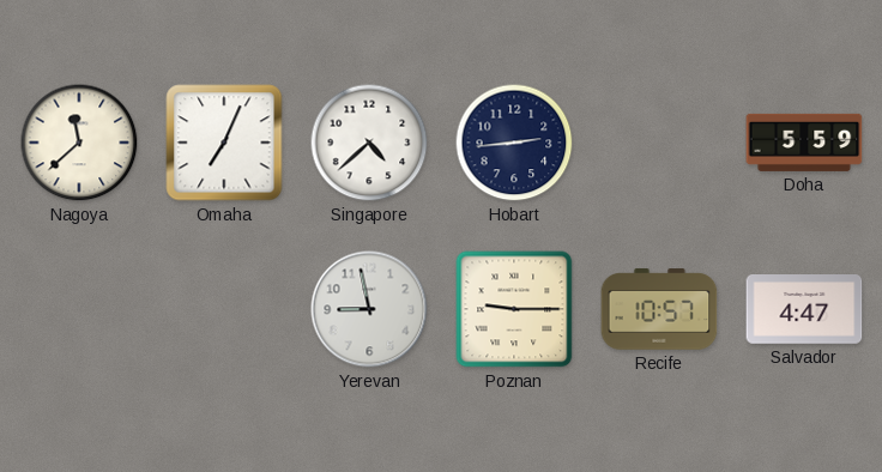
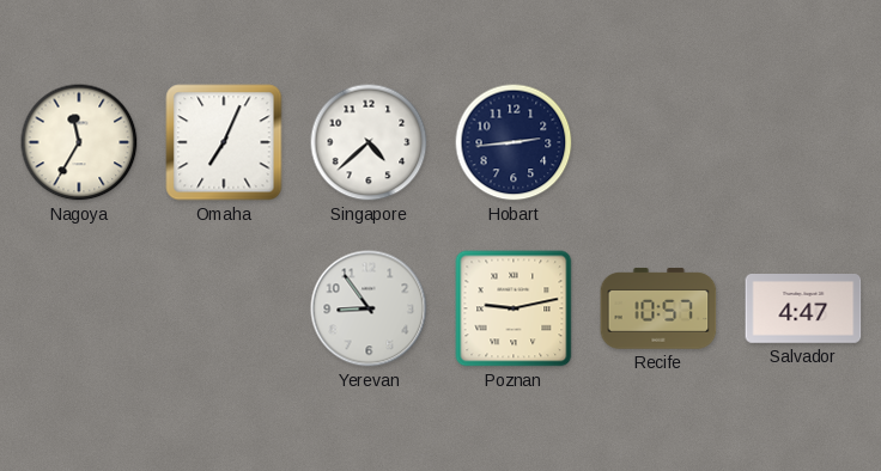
Nagoya: 11:38 -> 11:35
Doha: 5:59 -> none
Yerevan: 8:58 -> 8:54
Poznan: 9:15 -> 9:13
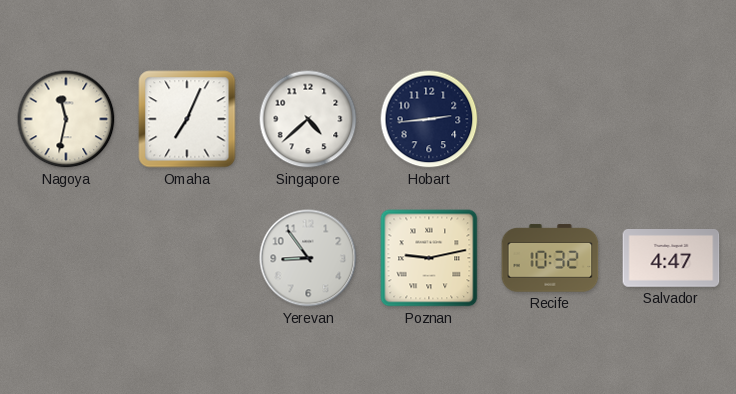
Nagoya: 11:35 -> 11:32
Recife: 10:57 -> 10:32
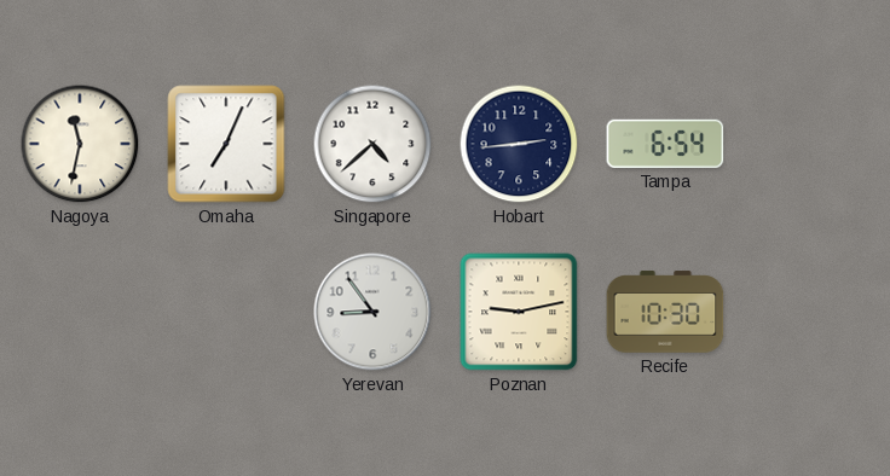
Tampa: none -> 6:54
Recife: 10:32 -> 10:30
Salvador: 4:47 -> none
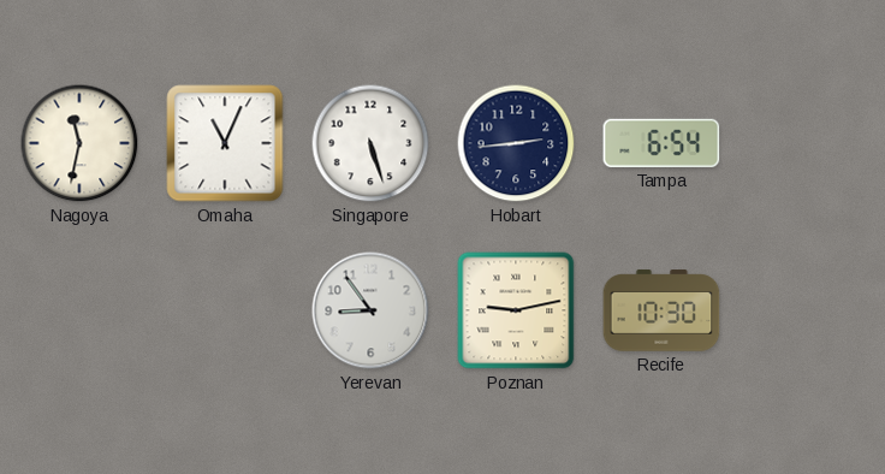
Omaha: 7:04 -> 11:04
Singapore: 4:38 -> 5:27
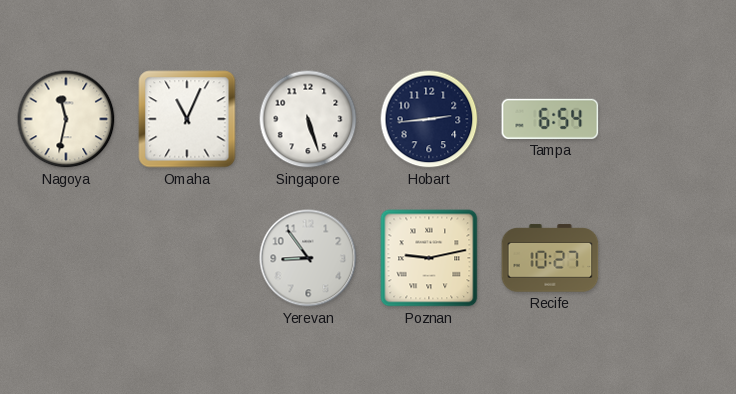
Recife: 10:30 -> 10:27
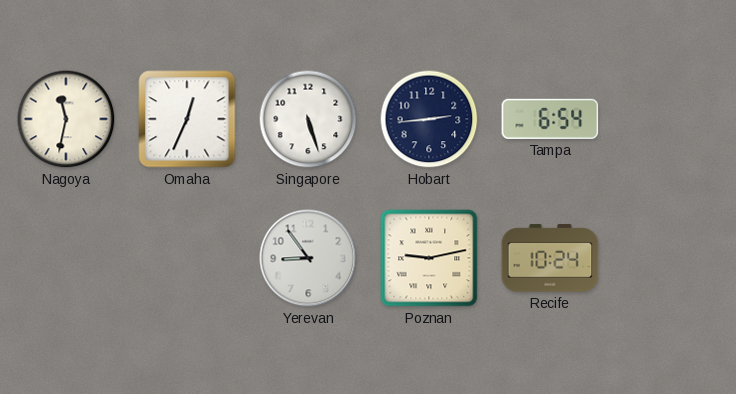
Omaha: 11:04 -> 12:34
Recife: 10:27 -> 10:24
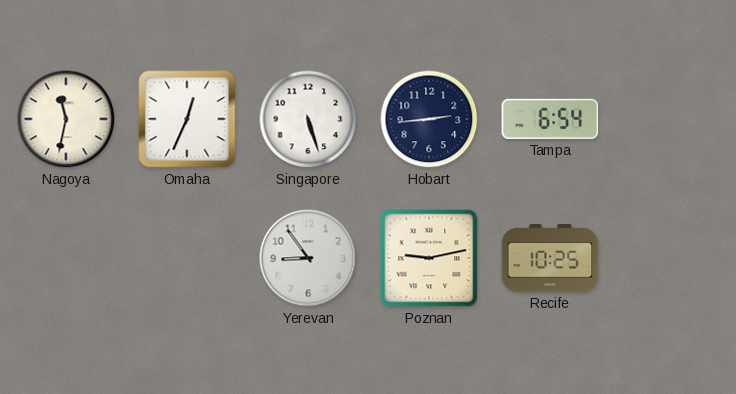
Recife: 10:24 -> 10:25
